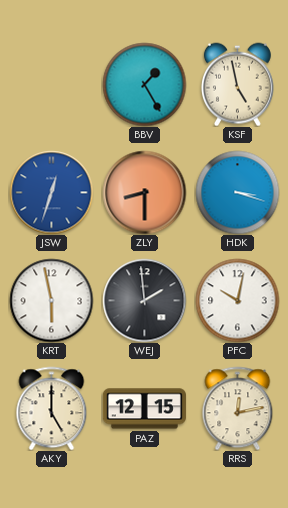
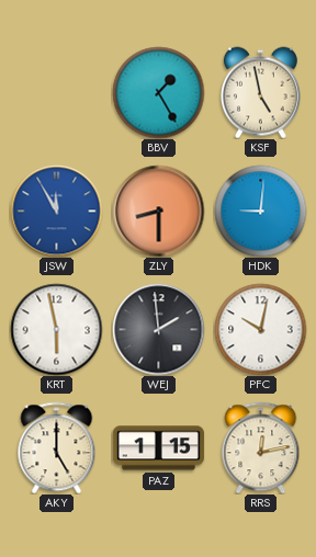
JSW: 12:33 -> 11:55
HDK: 3:18 -> 9:01
PAZ: 12:15 -> 1:15
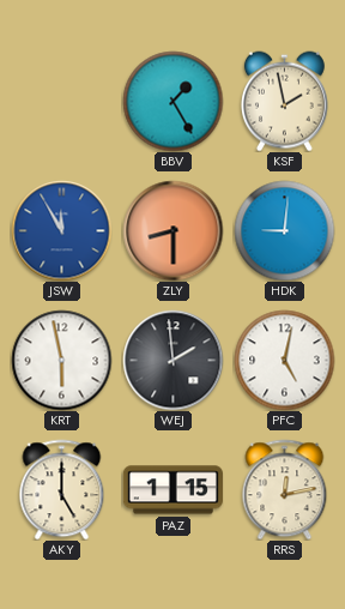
KSF: 4:58 -> 1:58
PFC: 10:02 -> 5:02
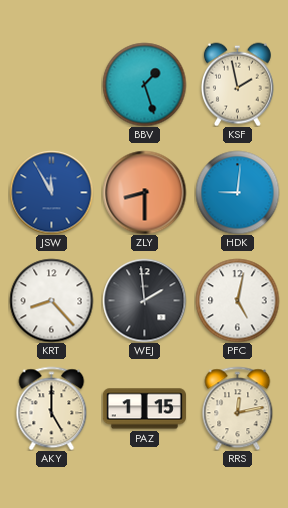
BBV: 1:25 -> 1:27
KRT: 5:58 -> 8:23
